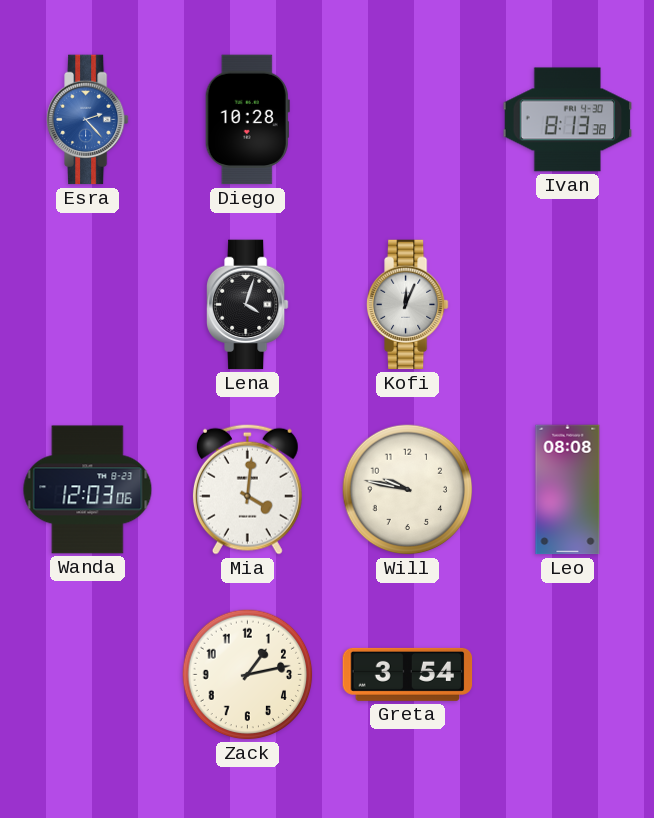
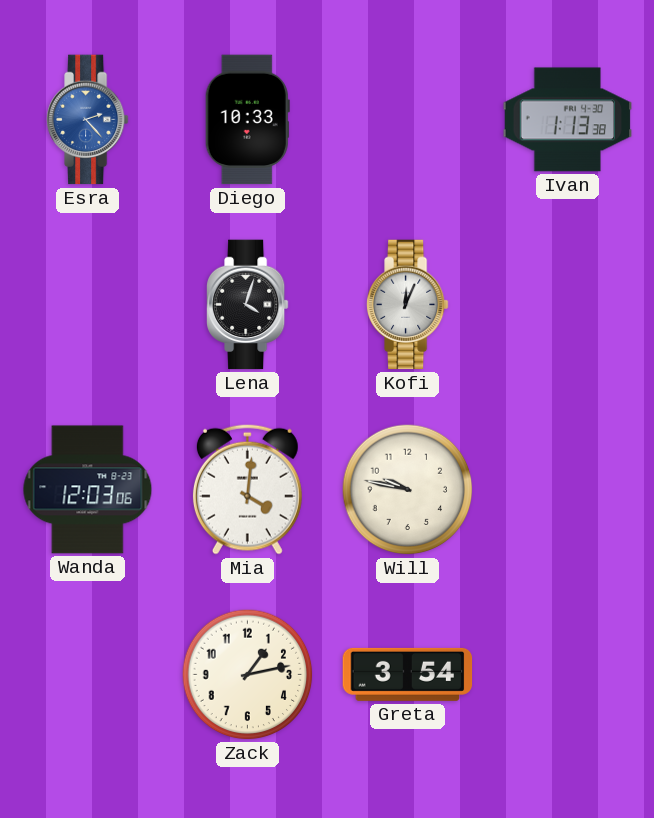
Diego: 10:28 -> 10:33
Ivan: 8:13 -> 1:13
Leo: 08:08 -> none
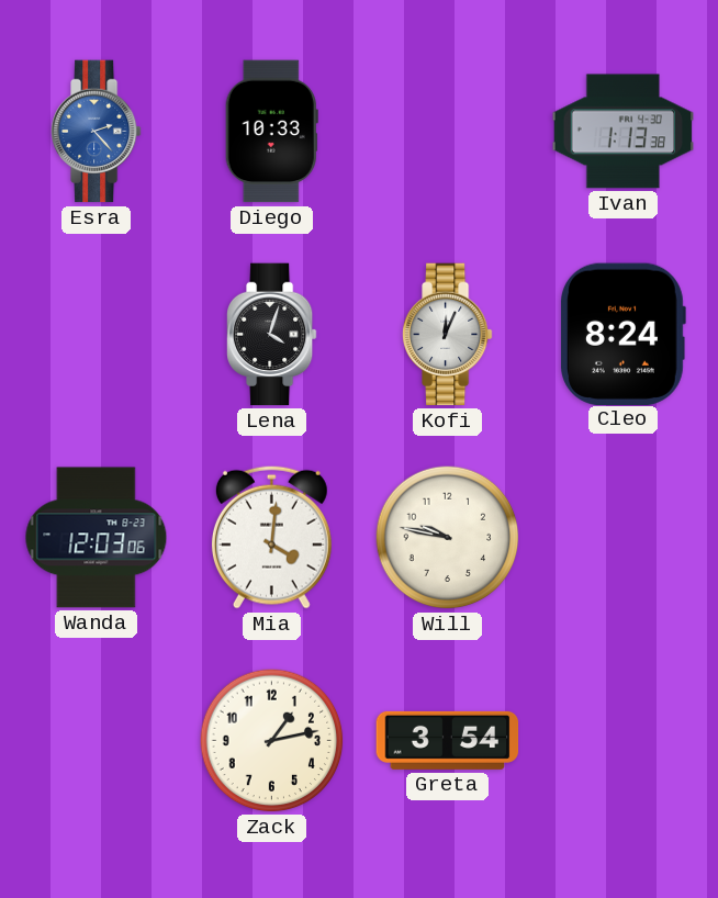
Cleo: none -> 8:24
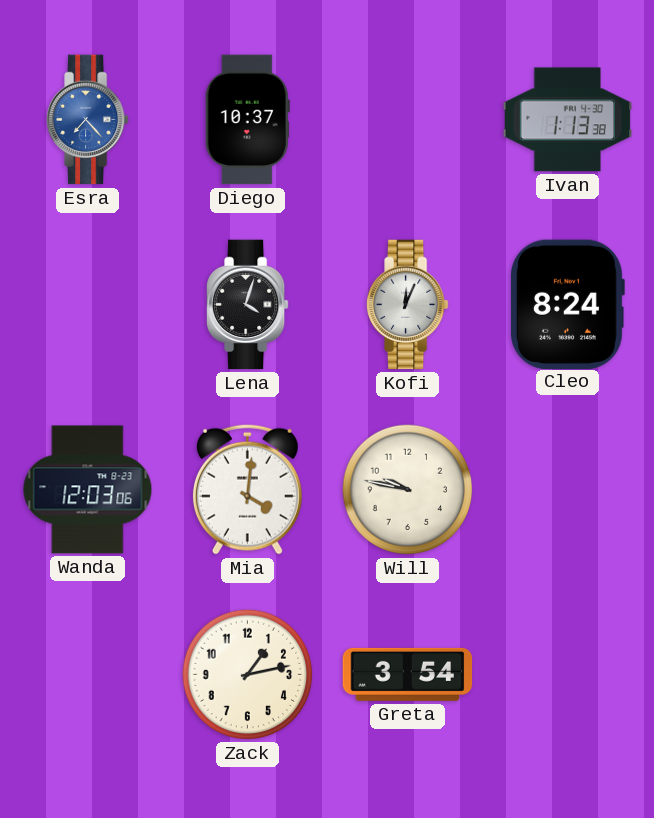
Esra: 2:23 -> 7:23
Diego: 10:33 -> 10:37
